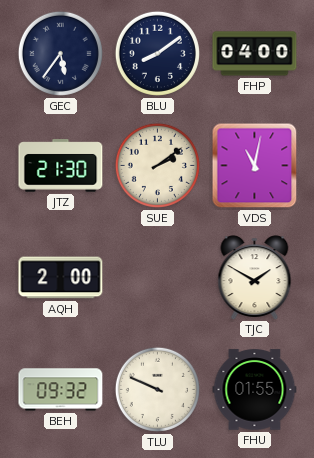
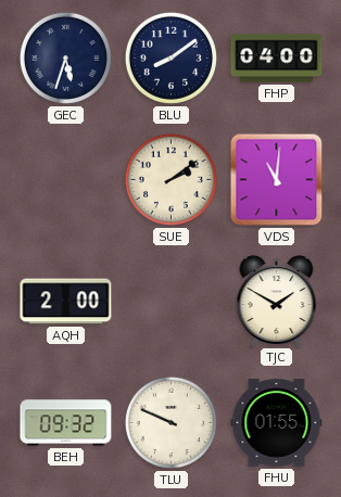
GEC: 5:36 -> 5:33
JTZ: 21:30 -> none
VDS: 11:02 -> 11:01
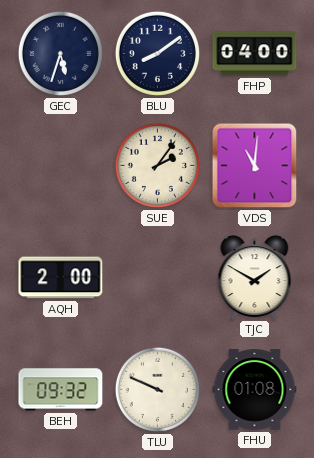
SUE: 2:09 -> 2:06
FHU: 01:55 -> 01:08
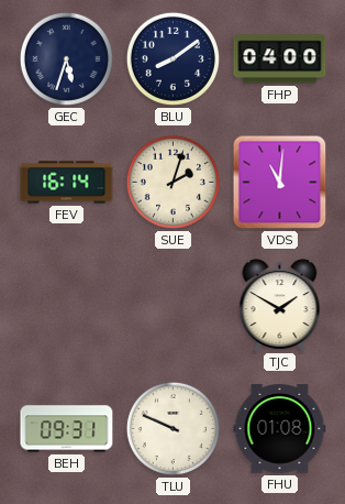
FEV: none -> 16:14
SUE: 2:06 -> 2:03
AQH: 2:00 -> none
BEH: 09:32 -> 09:31
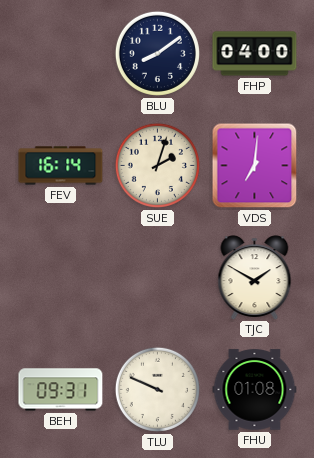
GEC: 5:33 -> none
VDS: 11:01 -> 7:01
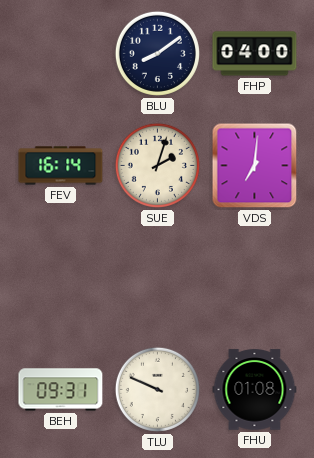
TJC: 1:50 -> none
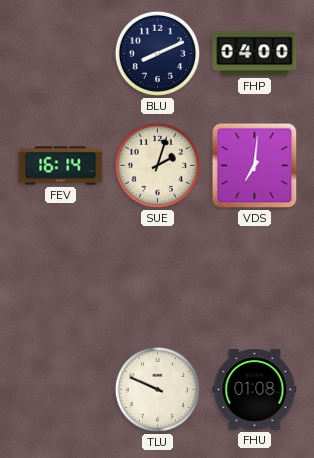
BLU: 8:09 -> 8:11
BEH: 09:31 -> none
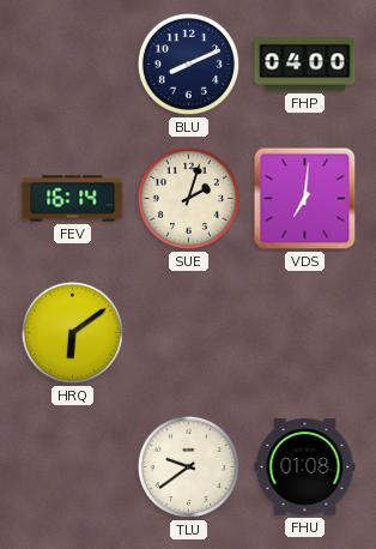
HRQ: none -> 6:09
TLU: 9:49 -> 9:39
